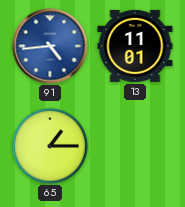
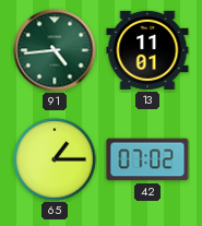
91 dial: blue -> green
42: none -> 07:02
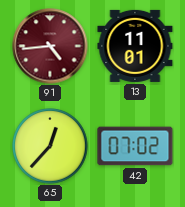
91 dial: green -> burgundy
65: 1:15 -> 12:37
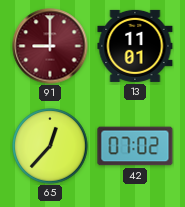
91: 4:44 -> 9:00
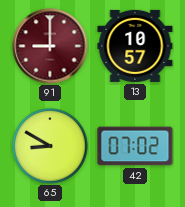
13: 11:01 -> 10:57
65: 12:37 -> 8:50
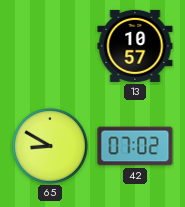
91: 9:00 -> none
